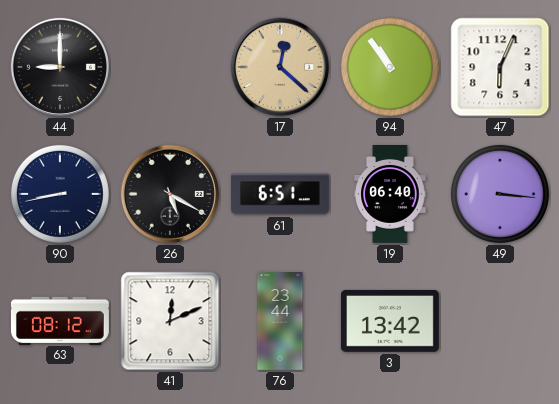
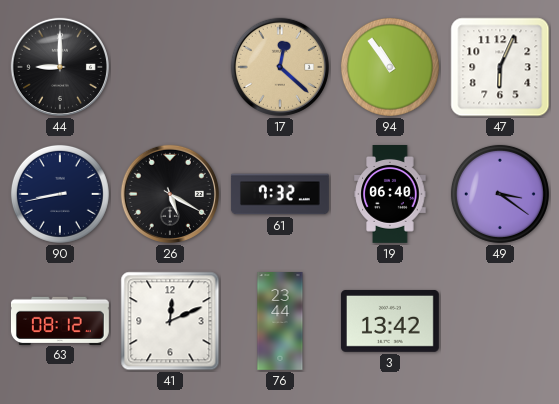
61: 6:51 -> 7:32
49: 3:16 -> 3:21
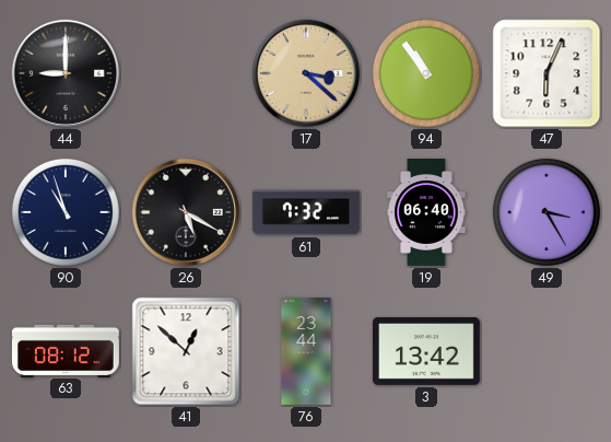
17: 12:22 -> 3:22
90: 8:43 -> 10:57
49: 3:21 -> 3:25
41: 12:11 -> 12:52
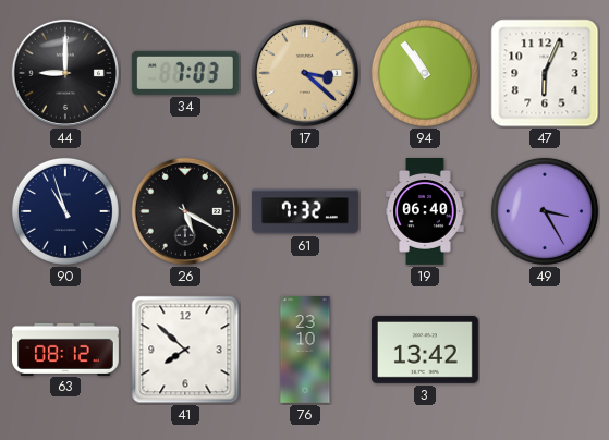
34: none -> 7:03
41: 12:52 -> 7:52
76: 23:44 -> 23:10
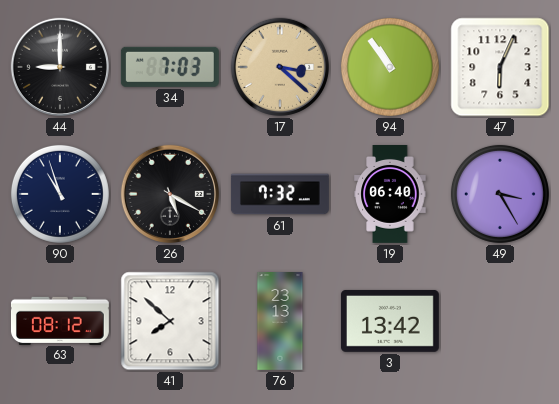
76: 23:10 -> 23:13
